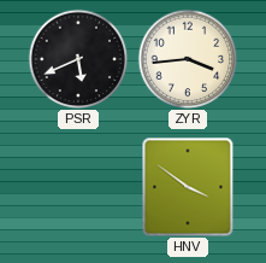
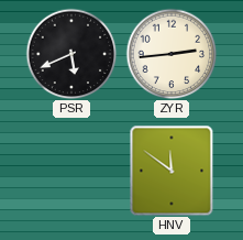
ZYR: 3:44 -> 2:44
HNV: 3:51 -> 11:51
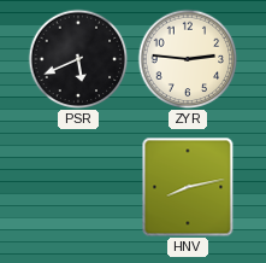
ZYR: 2:44 -> 2:46
HNV: 11:51 -> 8:13
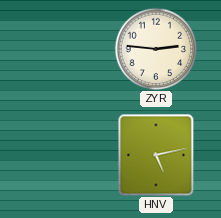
PSR: 5:41 -> none
HNV: 8:13 -> 5:13
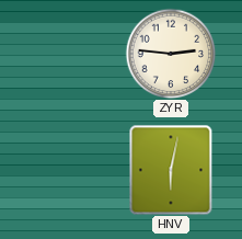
HNV: 5:13 -> 6:02
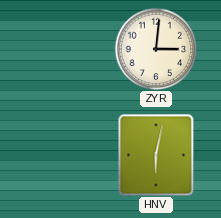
ZYR: 2:46 -> 3:01
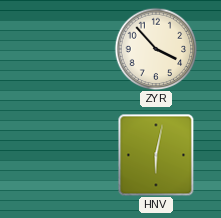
ZYR: 3:01 -> 3:53
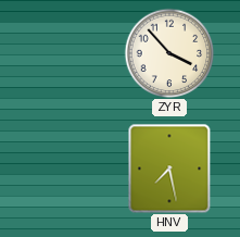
HNV: 6:02 -> 7:28
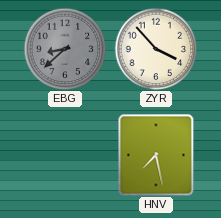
EBG: none -> 8:38
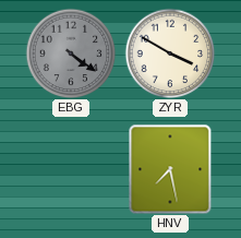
EBG: 8:38 -> 4:21
ZYR: 3:53 -> 3:50
